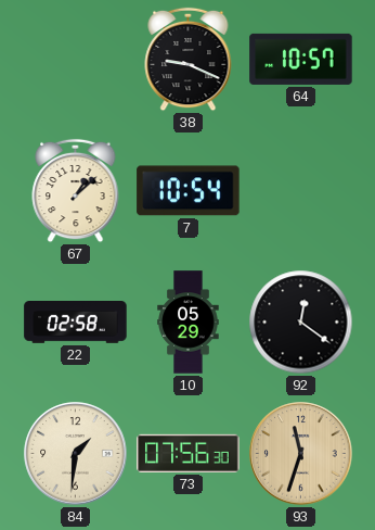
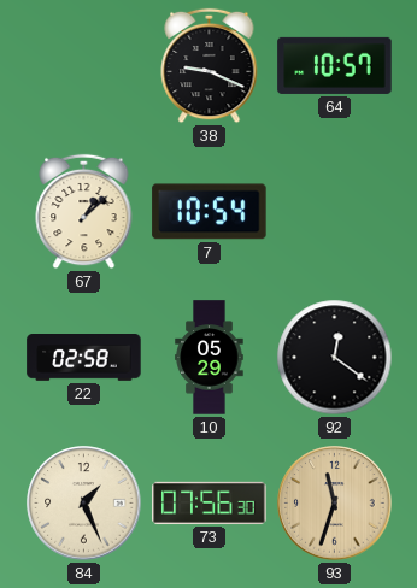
84: 1:31 -> 1:26
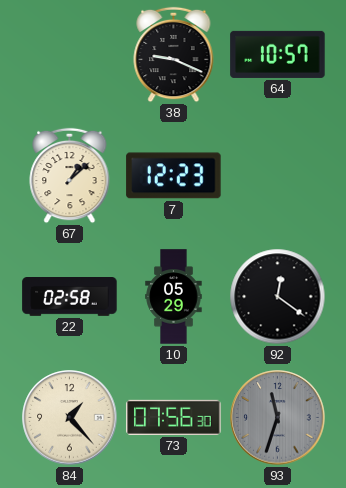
7: 10:54 -> 12:23
84: 1:26 -> 1:23
93 dial: champagne -> grey
